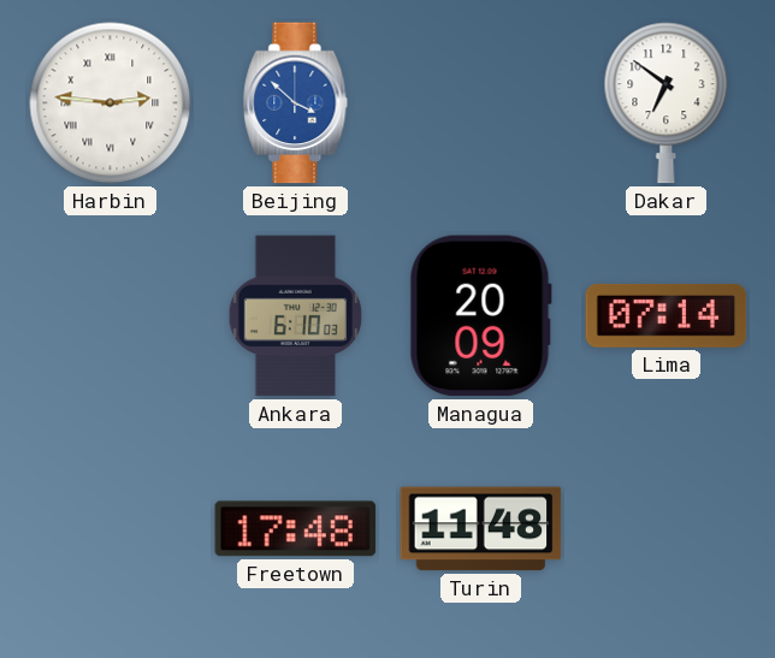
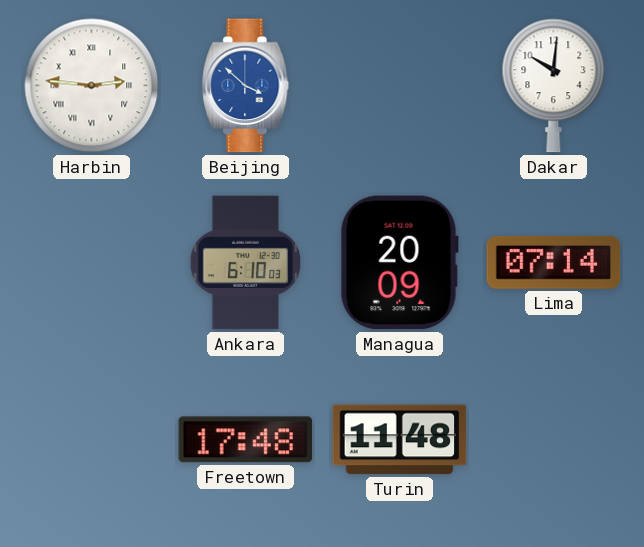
Dakar: 6:51 -> 10:01
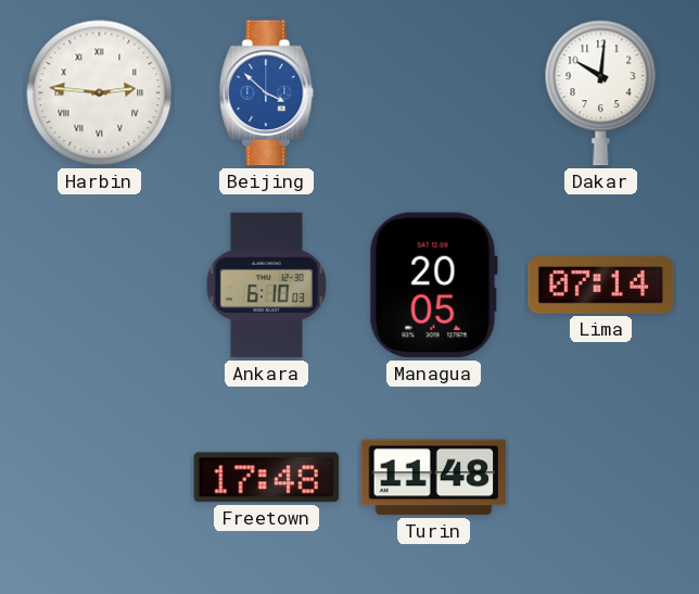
Managua: 20:09 -> 20:05
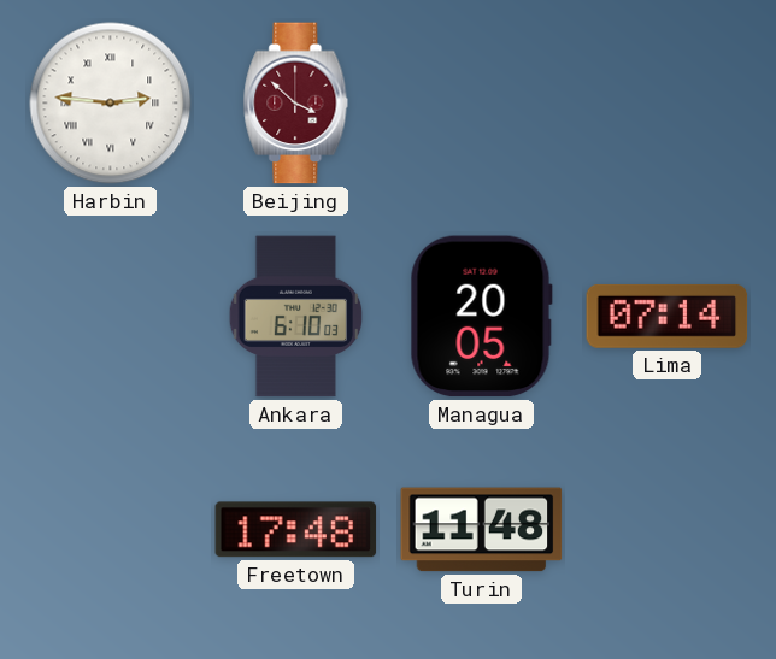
Beijing dial: blue -> burgundy
Dakar: 10:01 -> none
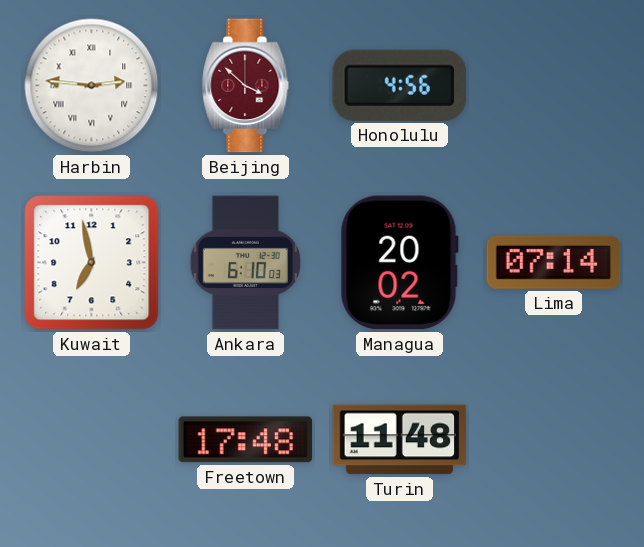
Honolulu: none -> 4:56
Kuwait: none -> 6:58
Managua: 20:05 -> 20:02
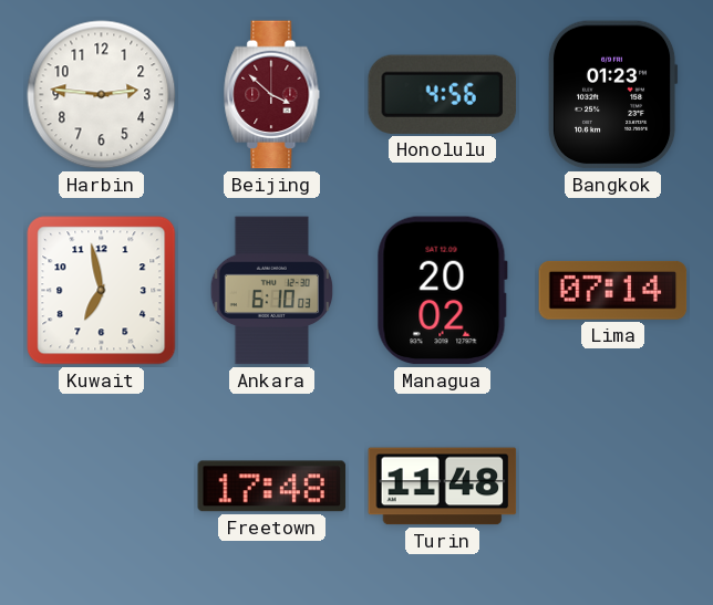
Harbin numerals: Roman -> Arabic
Bangkok: none -> 01:23
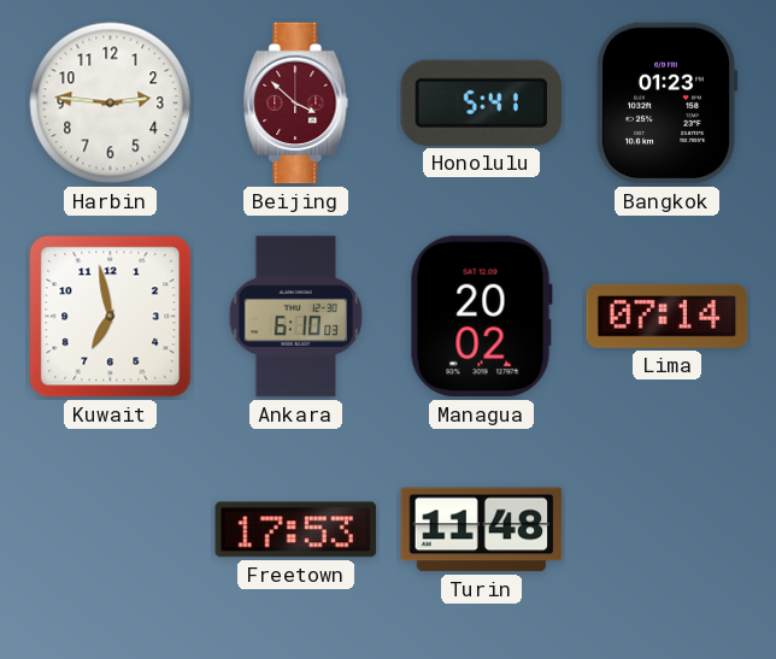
Honolulu: 4:56 -> 5:41
Freetown: 17:48 -> 17:53
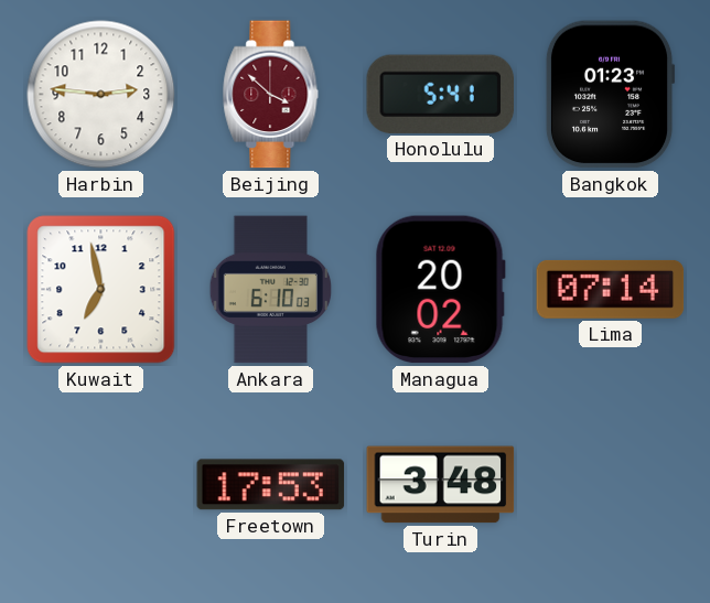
Turin: 11:48 -> 3:48
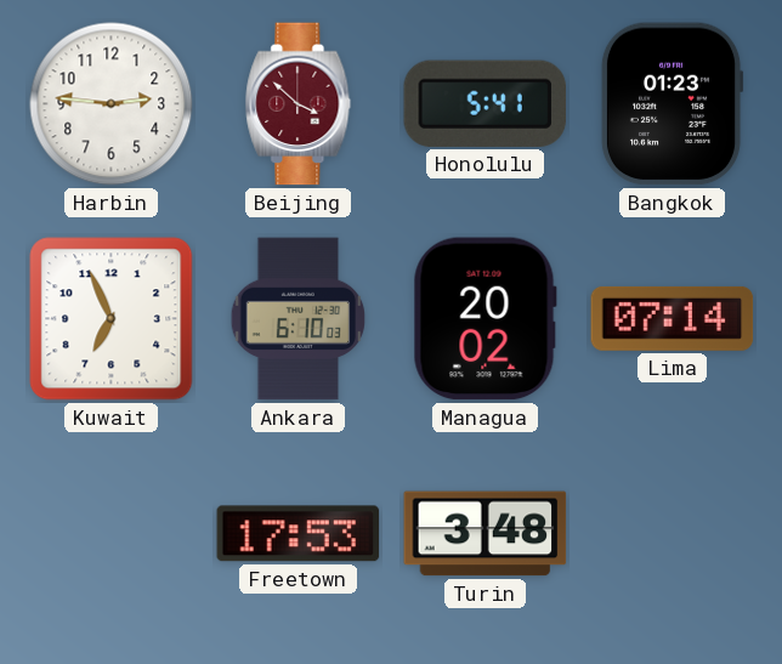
Kuwait: 6:58 -> 6:56
